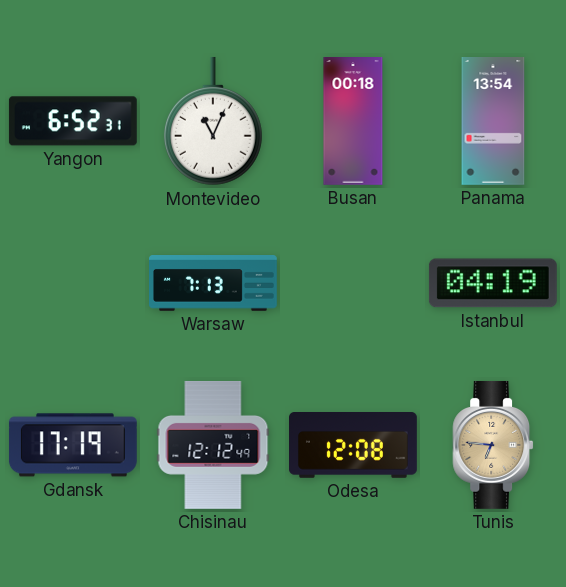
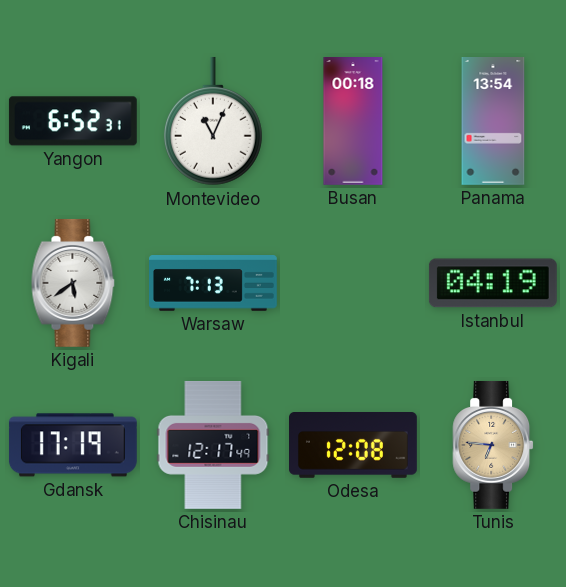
Kigali: none -> 5:39
Chisinau: 12:12 -> 12:17
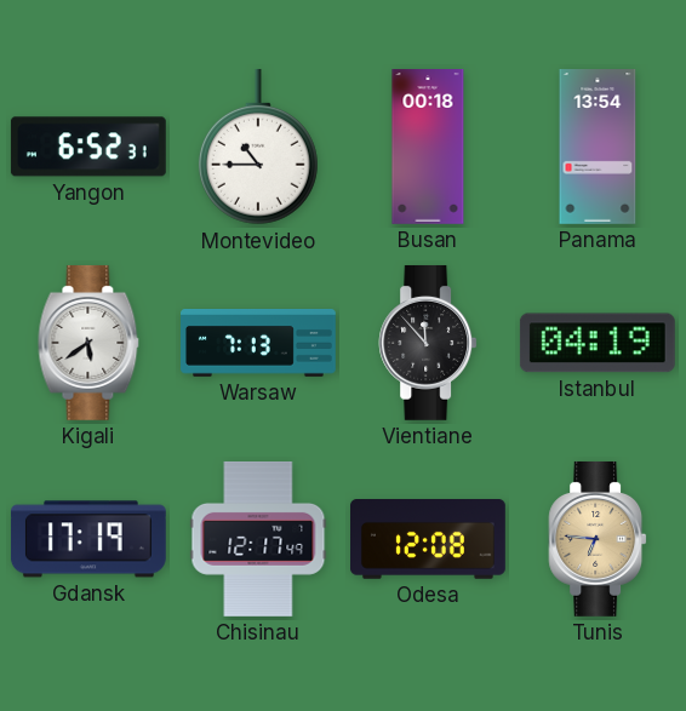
Montevideo: 11:04 -> 10:45
Vientiane: none -> 11:53
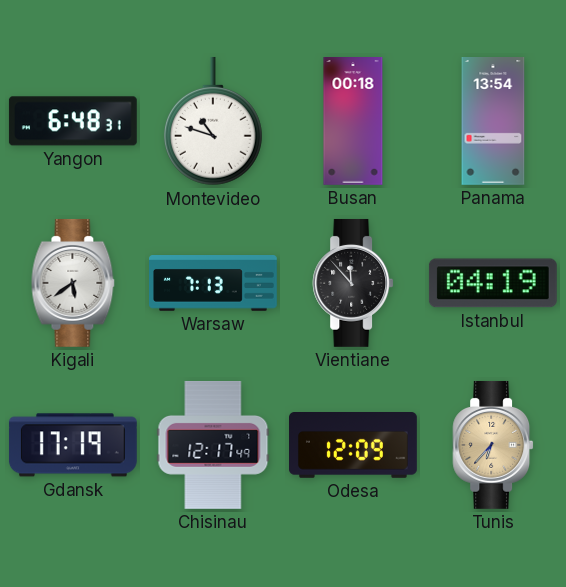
Yangon: 6:52 -> 6:48
Montevideo: 10:45 -> 10:48
Odesa: 12:08 -> 12:09
Tunis: 6:46 -> 6:37
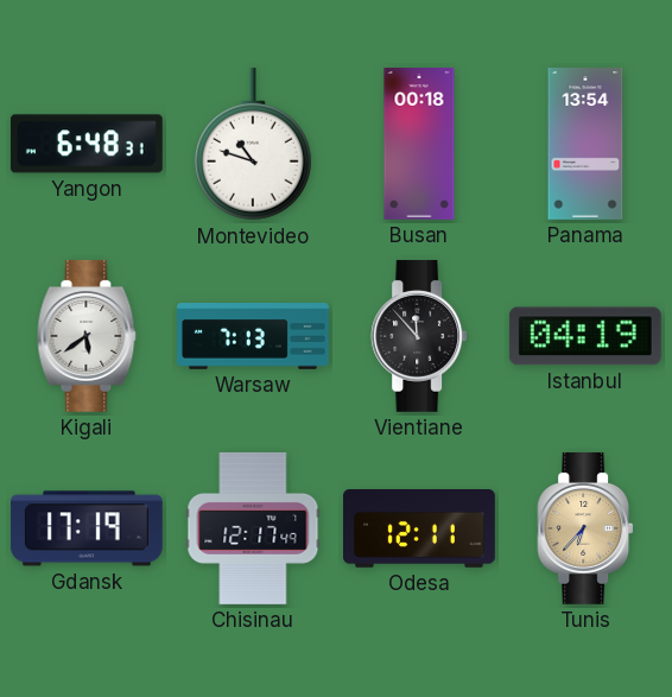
Odesa: 12:09 -> 12:11
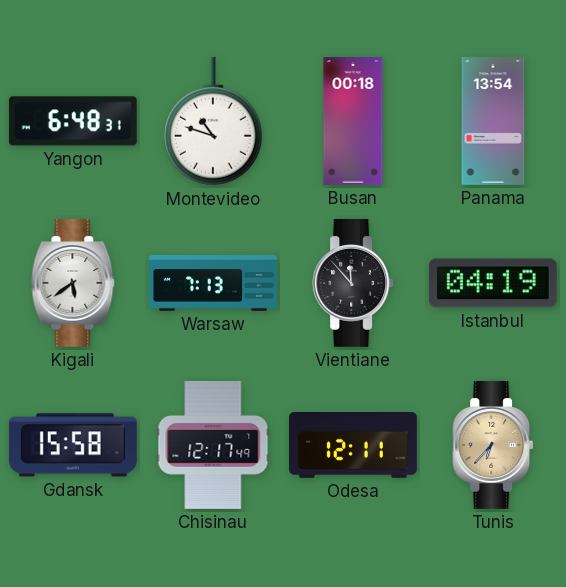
Gdansk: 17:19 -> 15:58
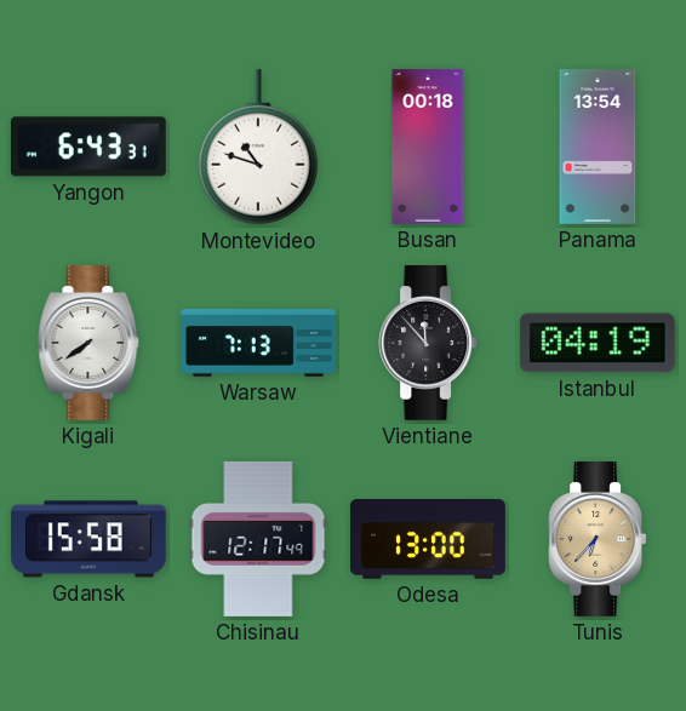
Yangon: 6:48 -> 6:43
Kigali: 5:39 -> 7:39
Odesa: 12:11 -> 13:00
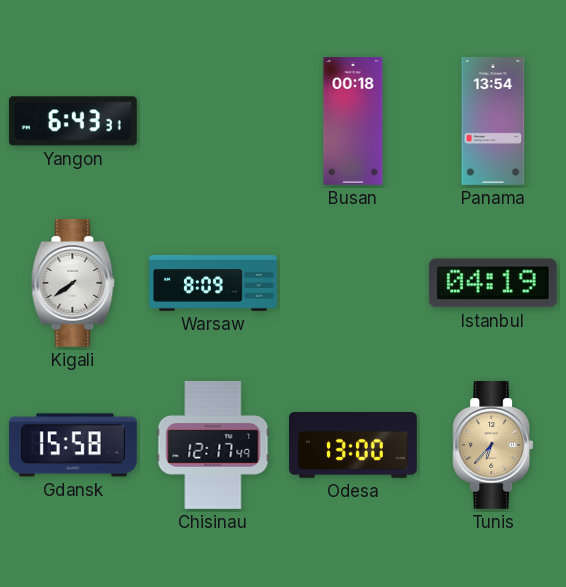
Montevideo: 10:48 -> none
Warsaw: 7:13 -> 8:09
Vientiane: 11:53 -> none
